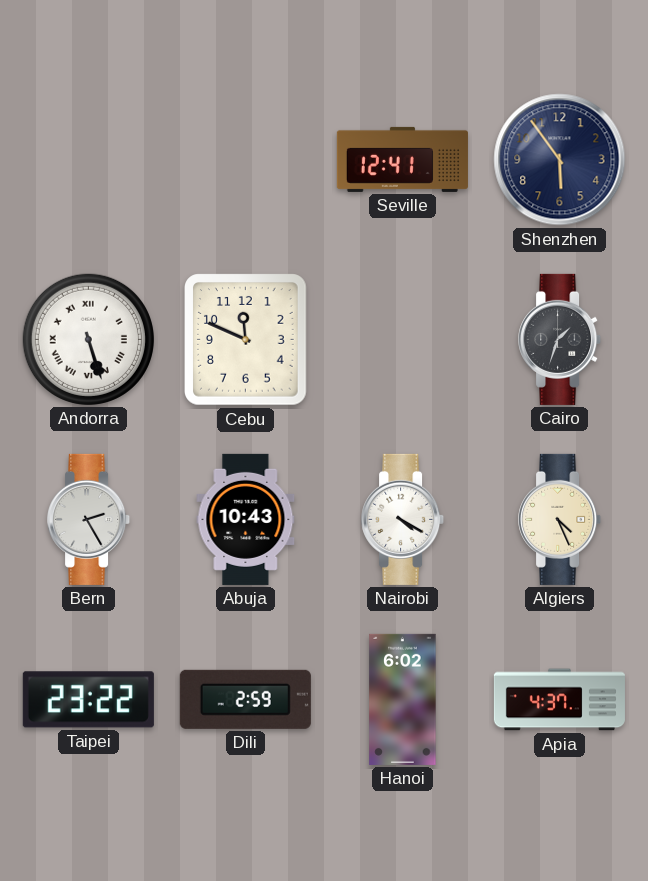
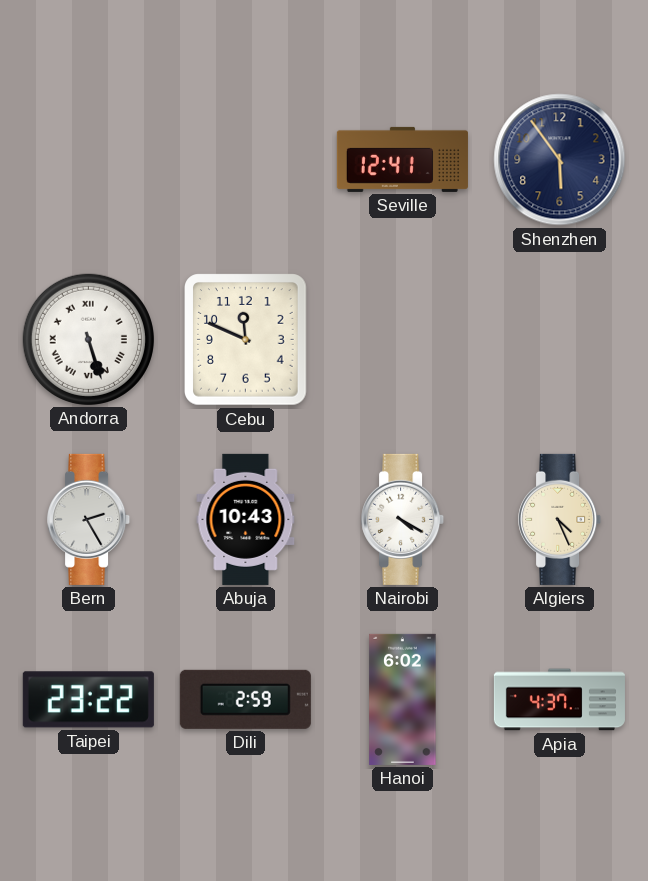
Cairo: 1:33 -> none
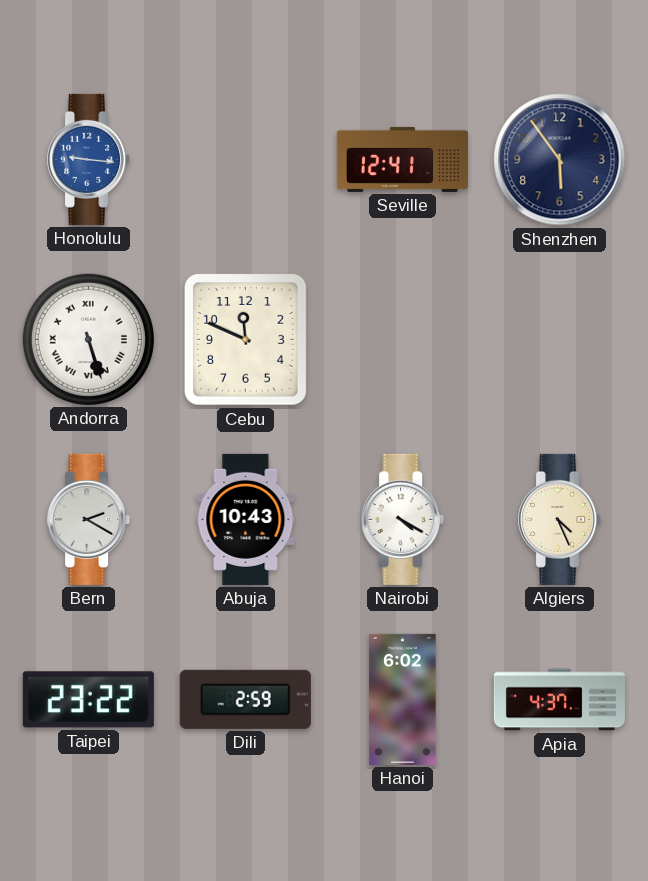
Honolulu: none -> 9:16
Bern: 2:25 -> 2:20
